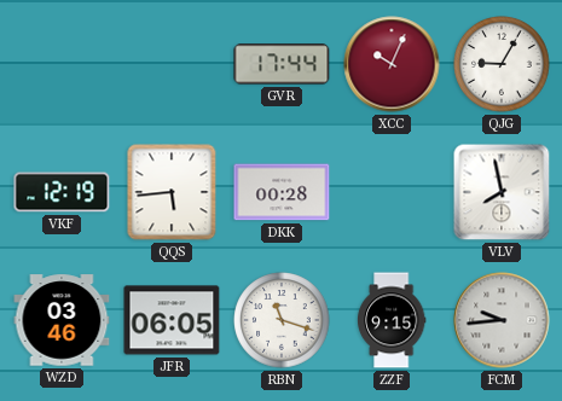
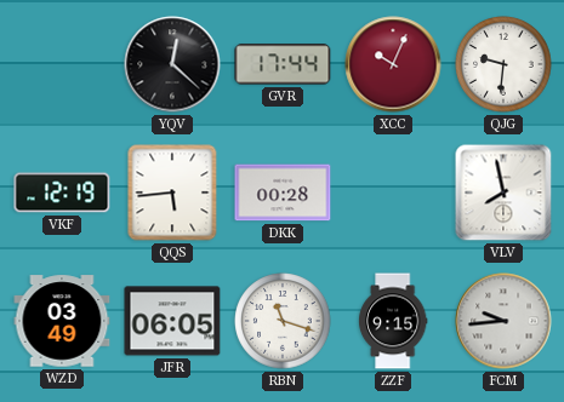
YQV: none -> 12:22
QJG: 9:05 -> 9:31
WZD: 03:46 -> 03:49
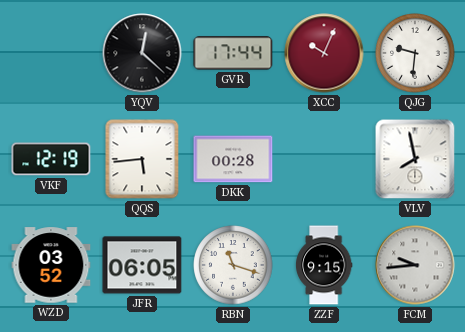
WZD: 03:49 -> 03:52
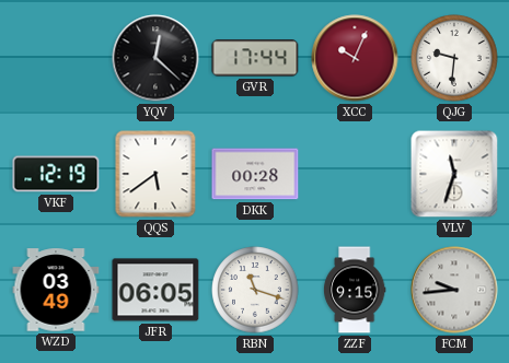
QQS: 5:44 -> 5:39
VLV: 7:58 -> 11:33
WZD: 03:52 -> 03:49
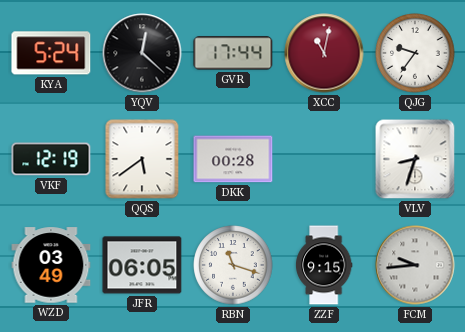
KYA: none -> 5:24
XCC: 10:04 -> 11:02
QJG: 9:31 -> 9:36
VLV: 11:33 -> 8:33
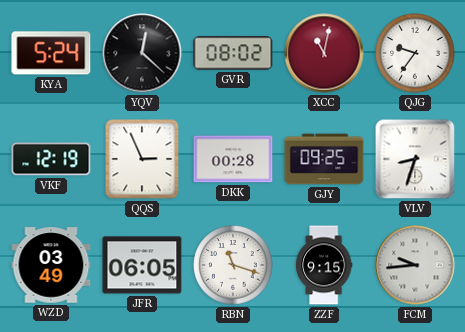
GVR: 17:44 -> 08:02
QQS: 5:39 -> 2:56
GJY: none -> 09:25
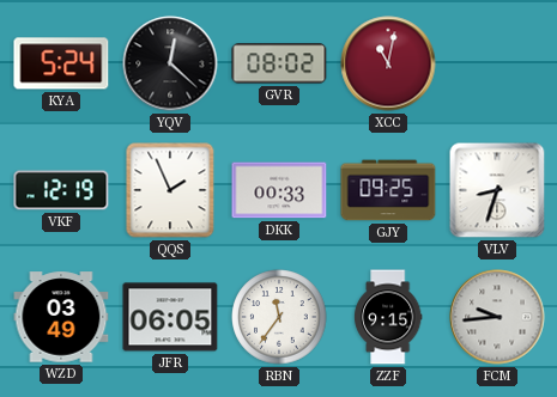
QJG: 9:36 -> none
QQS: 2:56 -> 1:56
DKK: 00:28 -> 00:33
RBN: 11:18 -> 11:36
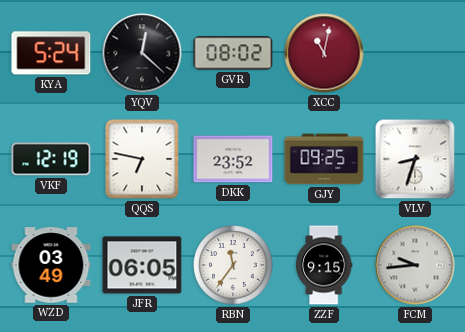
QQS: 1:56 -> 6:47
DKK: 00:33 -> 23:52
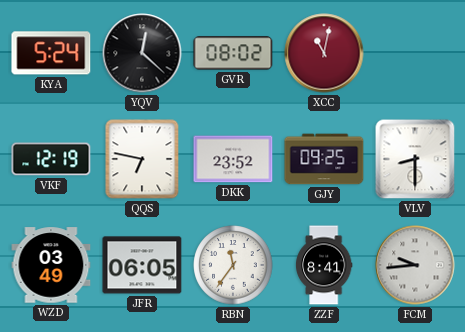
VLV: 8:33 -> 8:30
ZZF: 9:15 -> 8:41
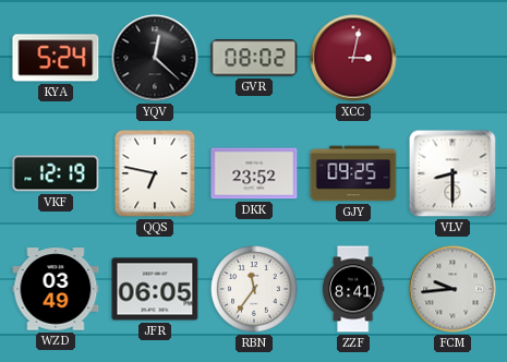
XCC: 11:02 -> 3:02
